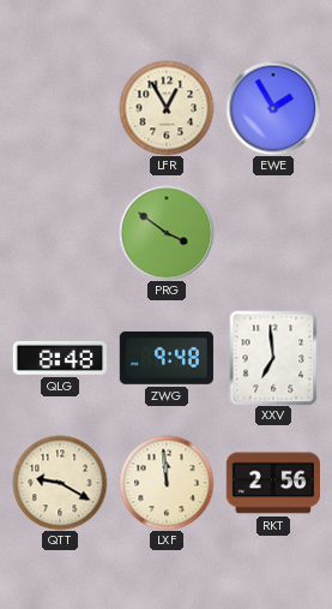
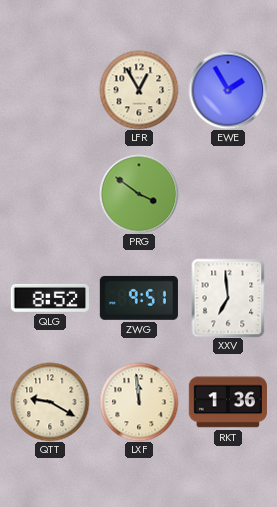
QLG: 8:48 -> 8:52
ZWG: 9:48 -> 9:51
RKT: 2:56 -> 1:36
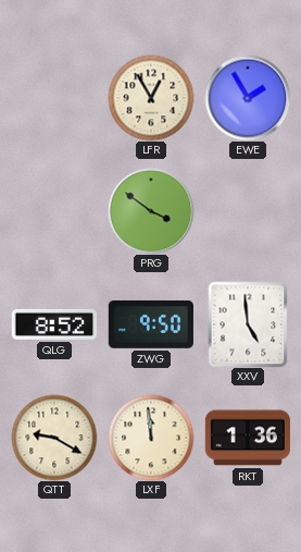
ZWG: 9:51 -> 9:50
XXV: 6:59 -> 4:59
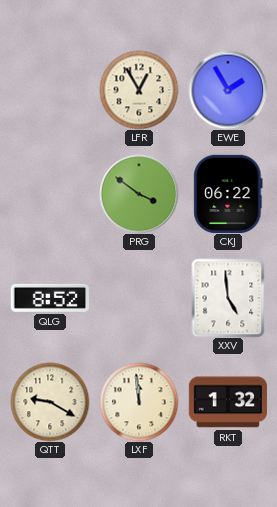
CKJ: none -> 06:22
ZWG: 9:50 -> none
RKT: 1:36 -> 1:32
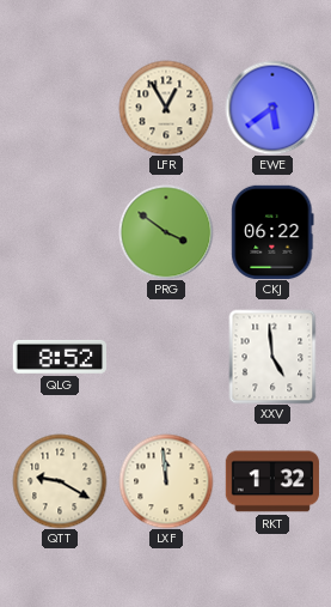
EWE: 1:55 -> 5:39
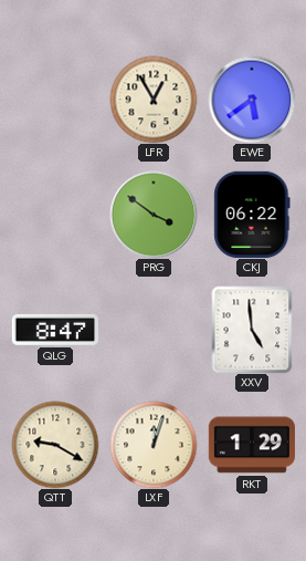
QLG: 8:52 -> 8:47
LXF: 11:59 -> 12:03
RKT: 1:32 -> 1:29
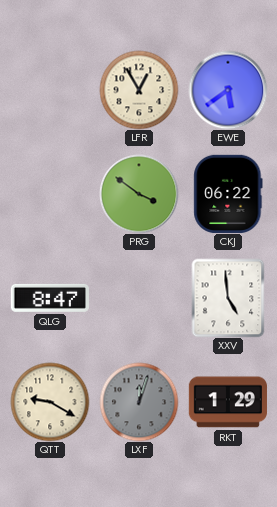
LXF dial: cream -> grey
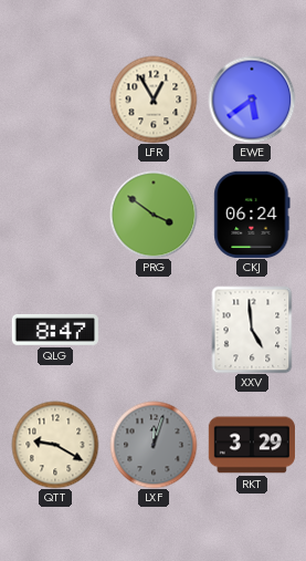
CKJ: 06:22 -> 06:24
RKT: 1:29 -> 3:29
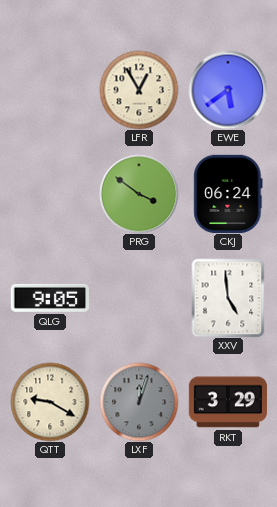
QLG: 8:47 -> 9:05
